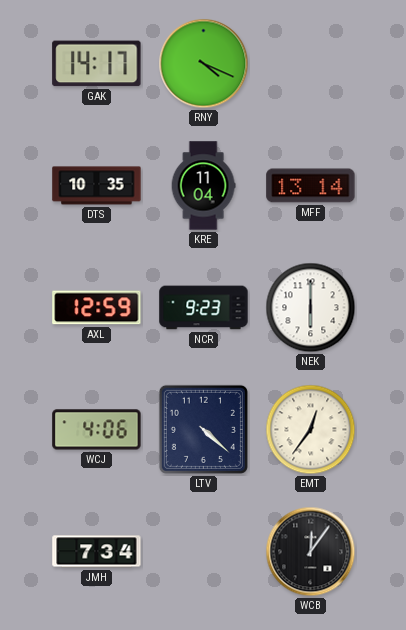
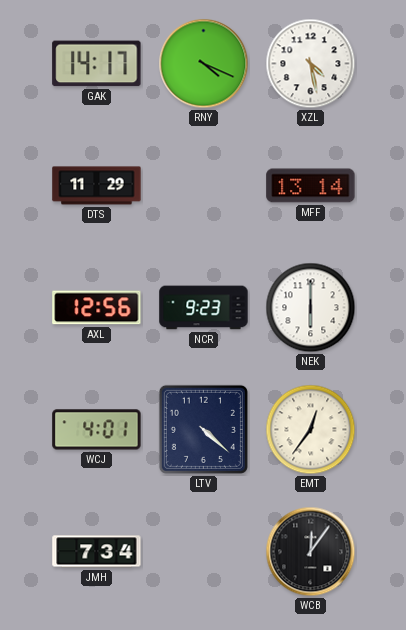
XZL: none -> 4:28
DTS: 10:35 -> 11:29
KRE: 11:04 -> none
AXL: 12:59 -> 12:56
WCJ: 4:06 -> 4:01
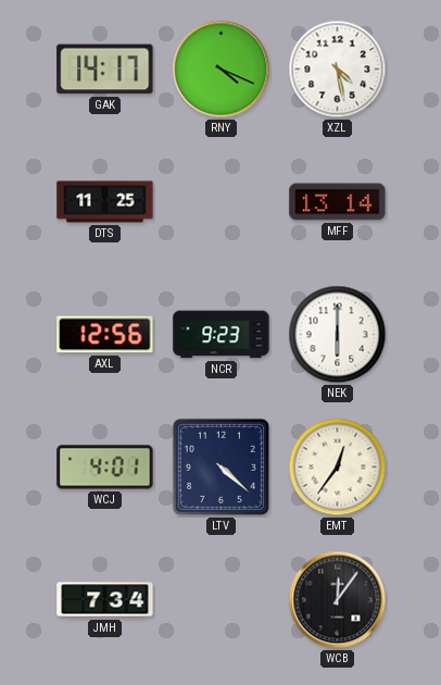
DTS: 11:29 -> 11:25
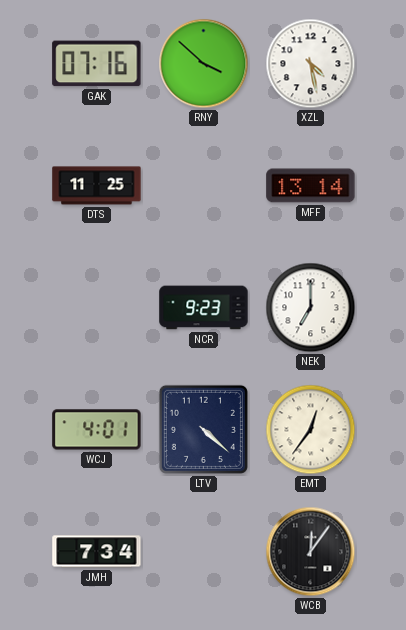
GAK: 14:17 -> 07:16
RNY: 4:19 -> 3:52
AXL: 12:56 -> none
NEK: 6:00 -> 7:00
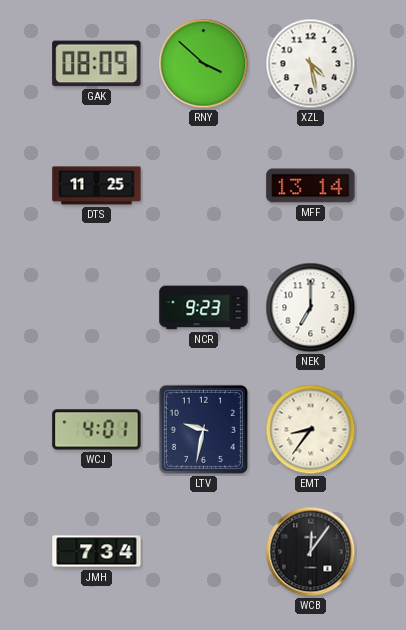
GAK: 07:16 -> 08:09
LTV: 4:22 -> 9:32
EMT: 12:36 -> 8:36
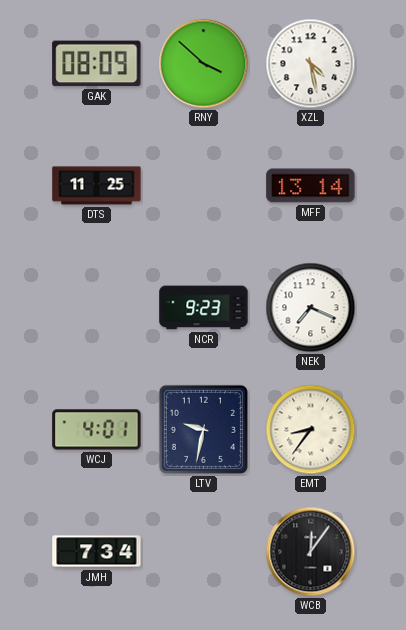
NEK: 7:00 -> 7:19
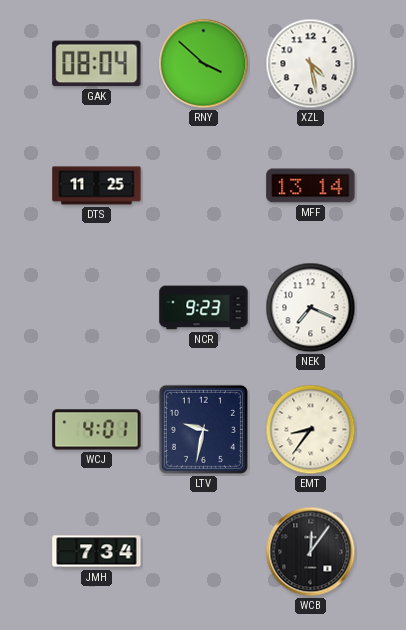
GAK: 08:09 -> 08:04
